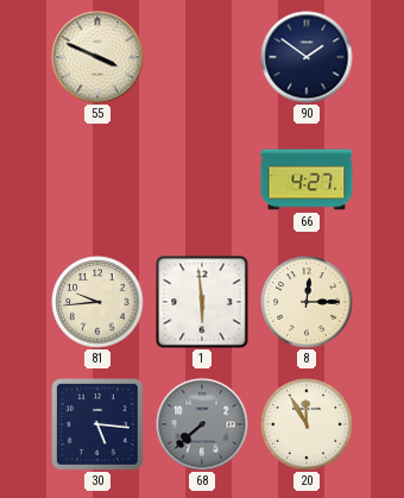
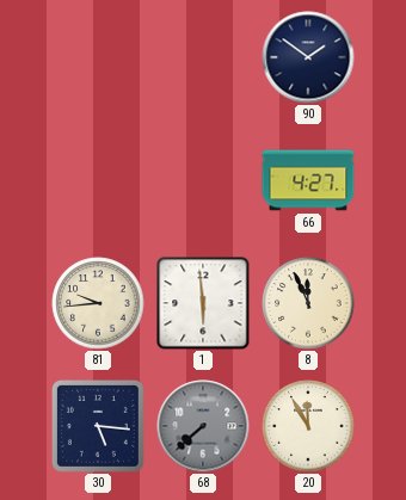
55: 3:49 -> none
8: 12:15 -> 11:56
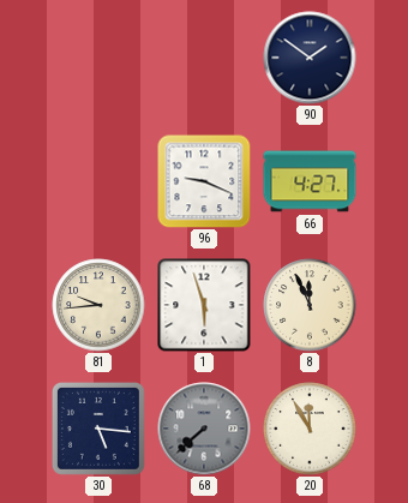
96: none -> 9:19
1: 5:59 -> 5:57
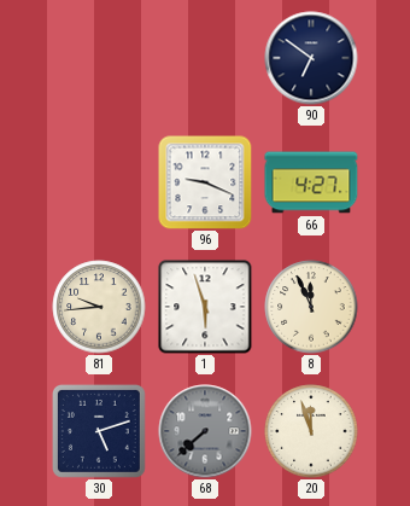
90: 1:51 -> 6:51
30: 5:16 -> 5:12
20: 11:55 -> 11:57
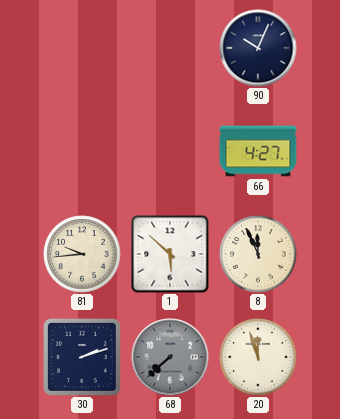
90: 6:51 -> 10:04
96: 9:19 -> none
1: 5:57 -> 5:52
30: 5:12 -> 2:12
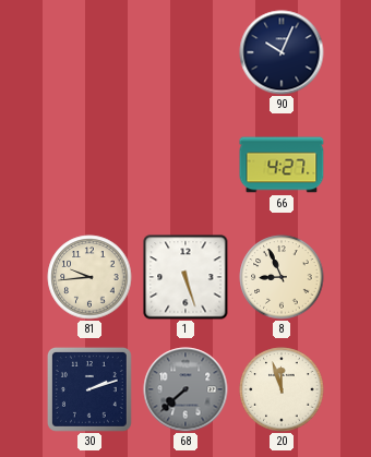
1: 5:52 -> 5:27
8: 11:56 -> 8:56
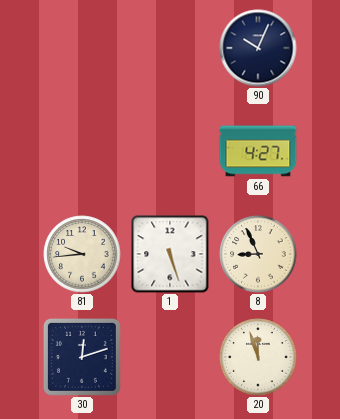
30: 2:12 -> 12:12
68: 7:38 -> none
